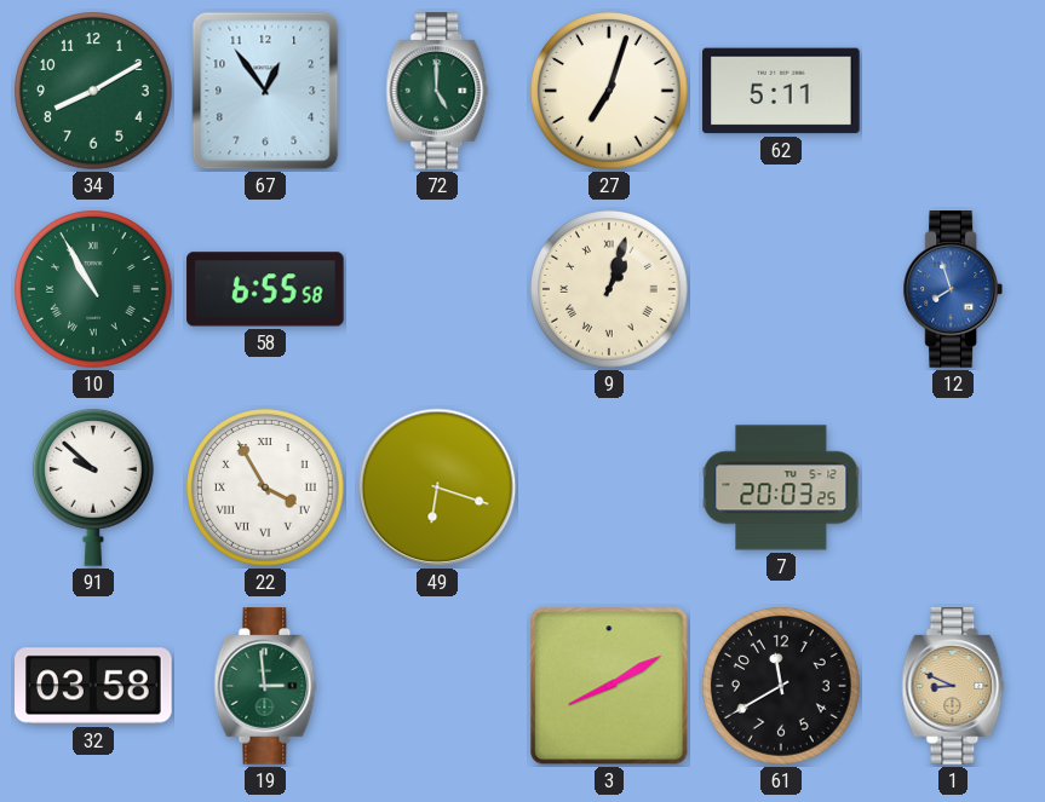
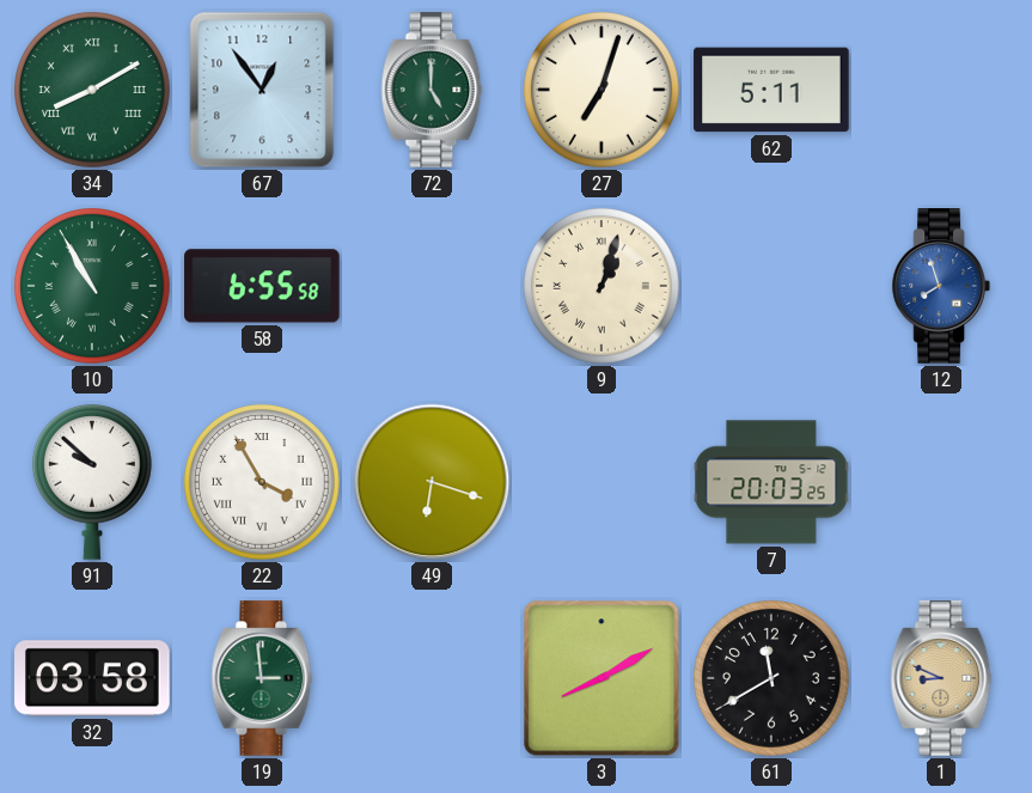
34 numerals: Arabic -> Roman
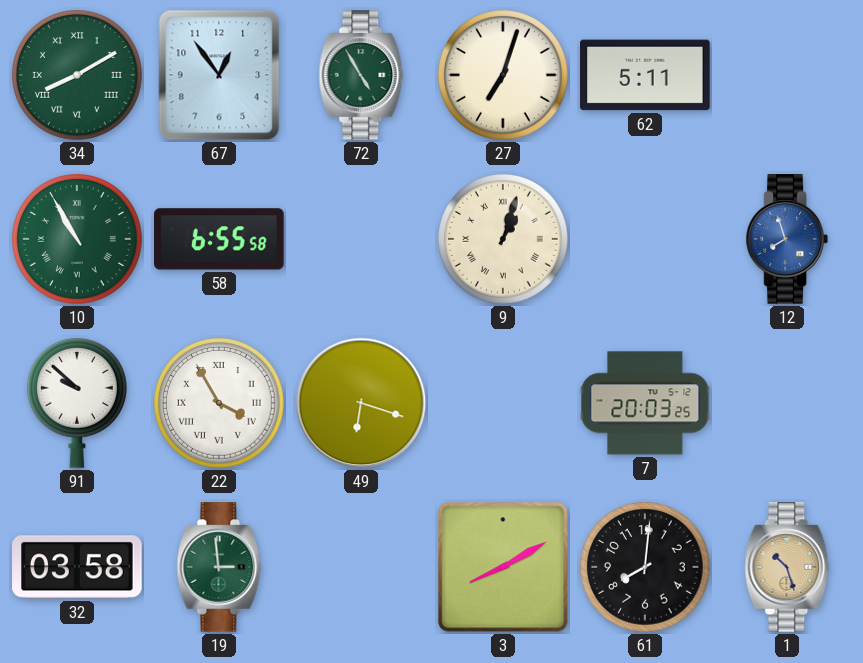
72: 5:00 -> 4:55
61: 11:40 -> 8:01
1: 8:49 -> 10:27
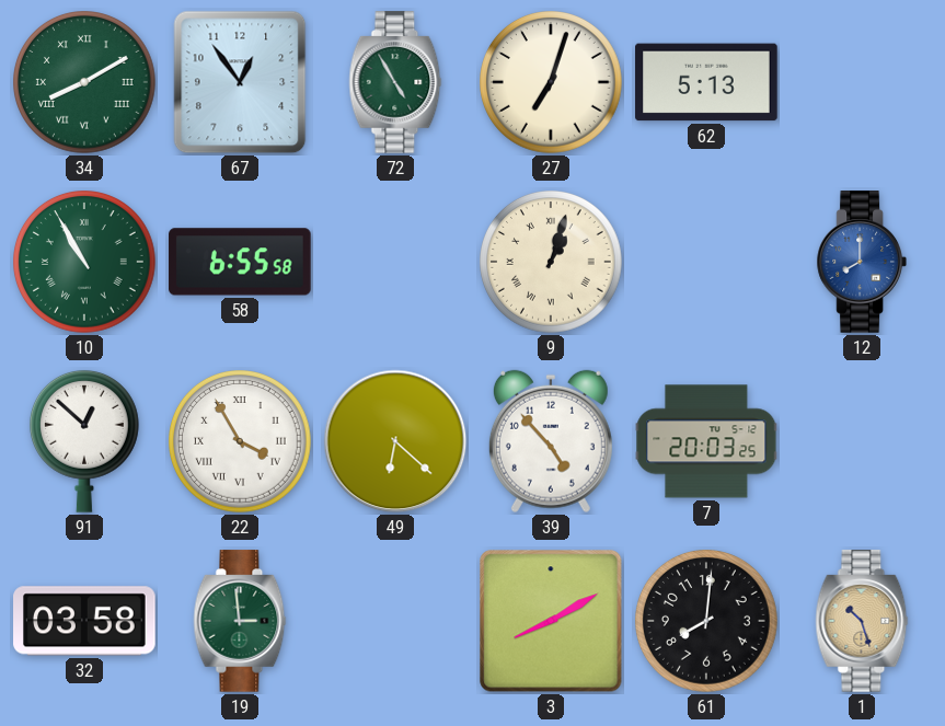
62: 5:11 -> 5:13
12: 7:57 -> 8:00
91: 9:52 -> 12:52
49: 6:18 -> 6:22
39: none -> 4:53
